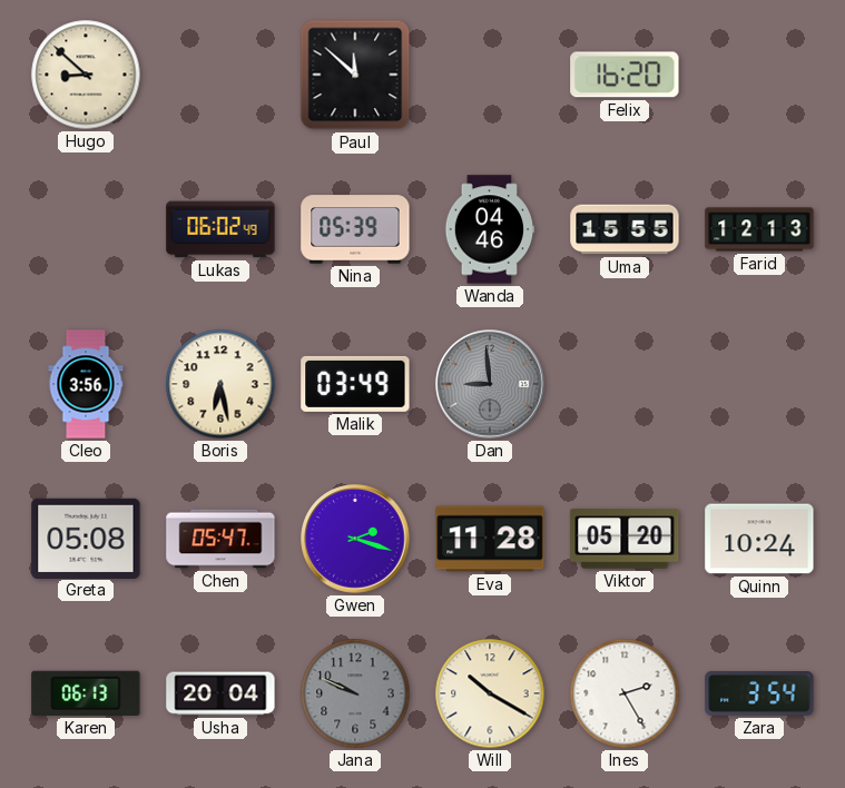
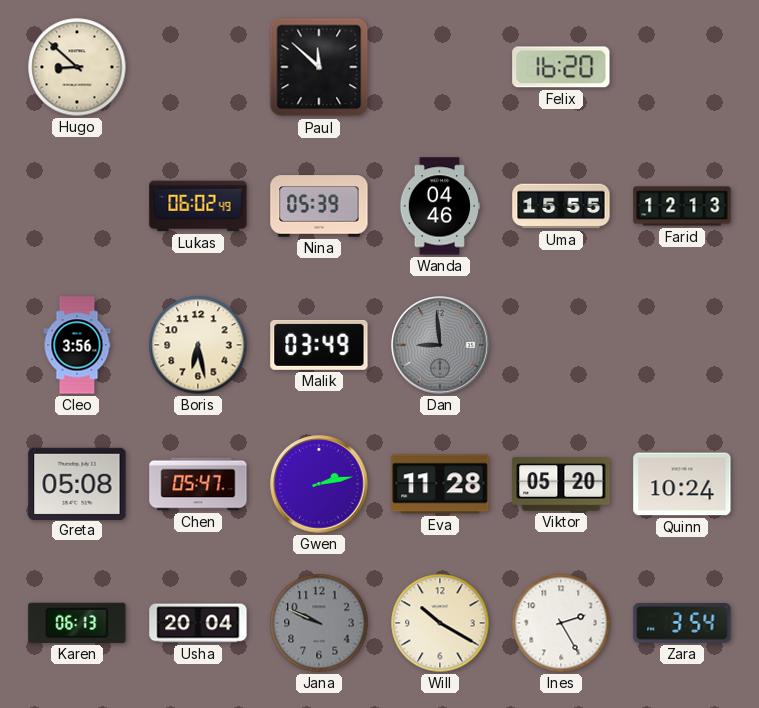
Gwen: 2:18 -> 2:13
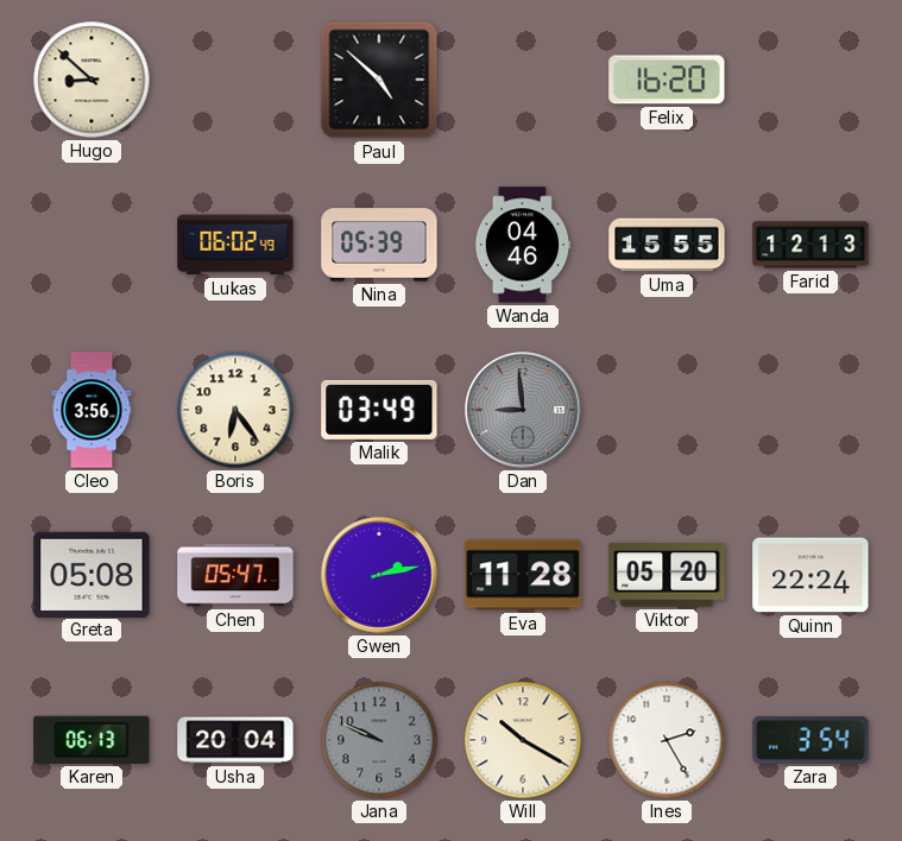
Paul: 11:52 -> 4:52
Boris: 6:28 -> 6:24
Quinn: 10:24 -> 22:24
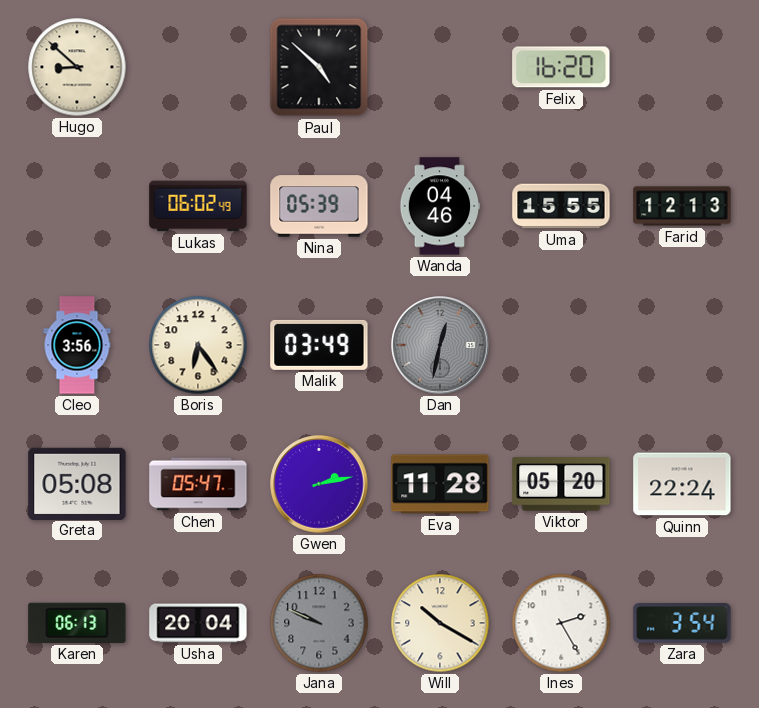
Dan: 8:59 -> 12:32
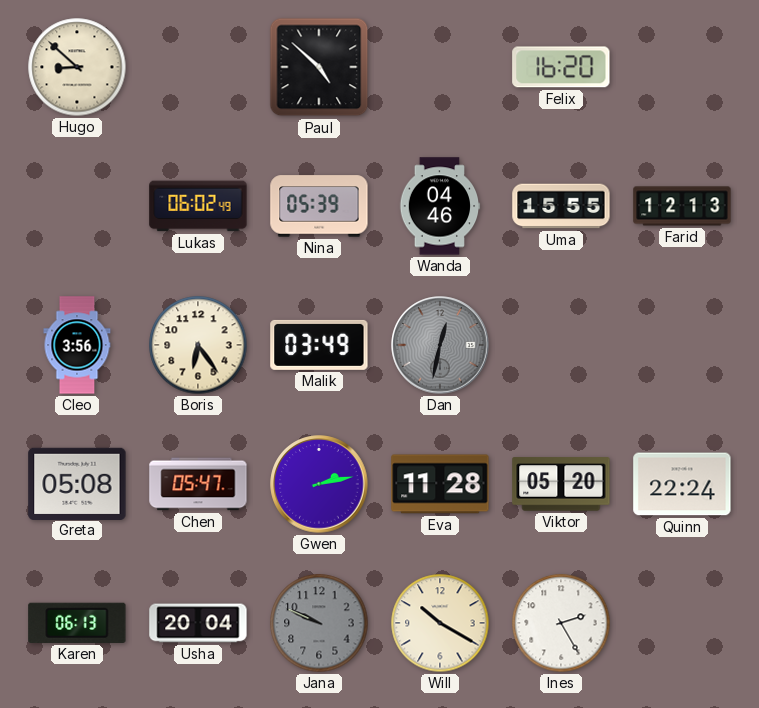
Zara: 3:54 -> none
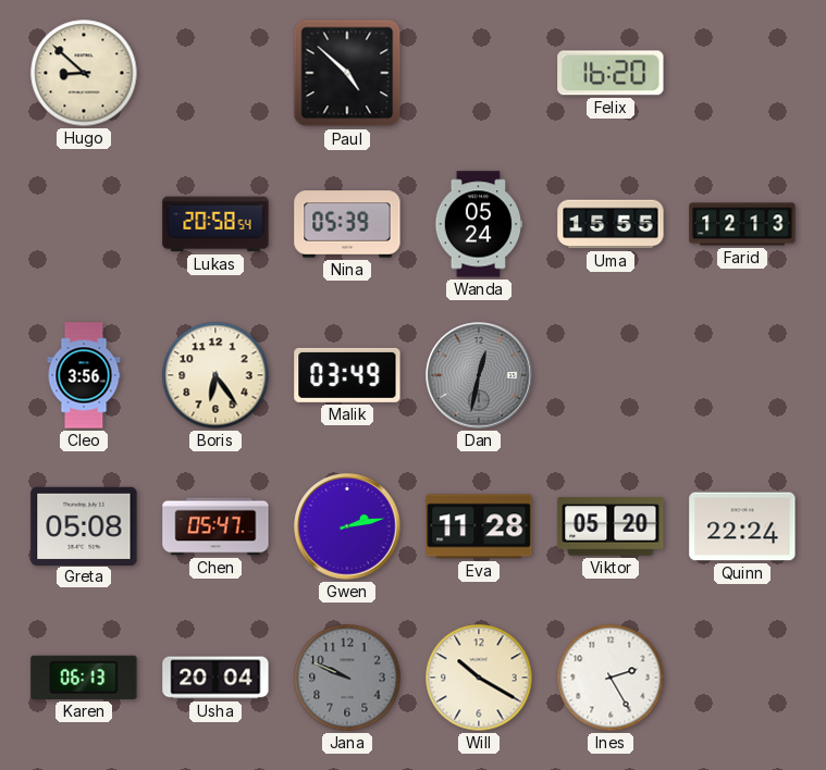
Lukas: 06:02 -> 20:58
Wanda: 04:46 -> 05:24
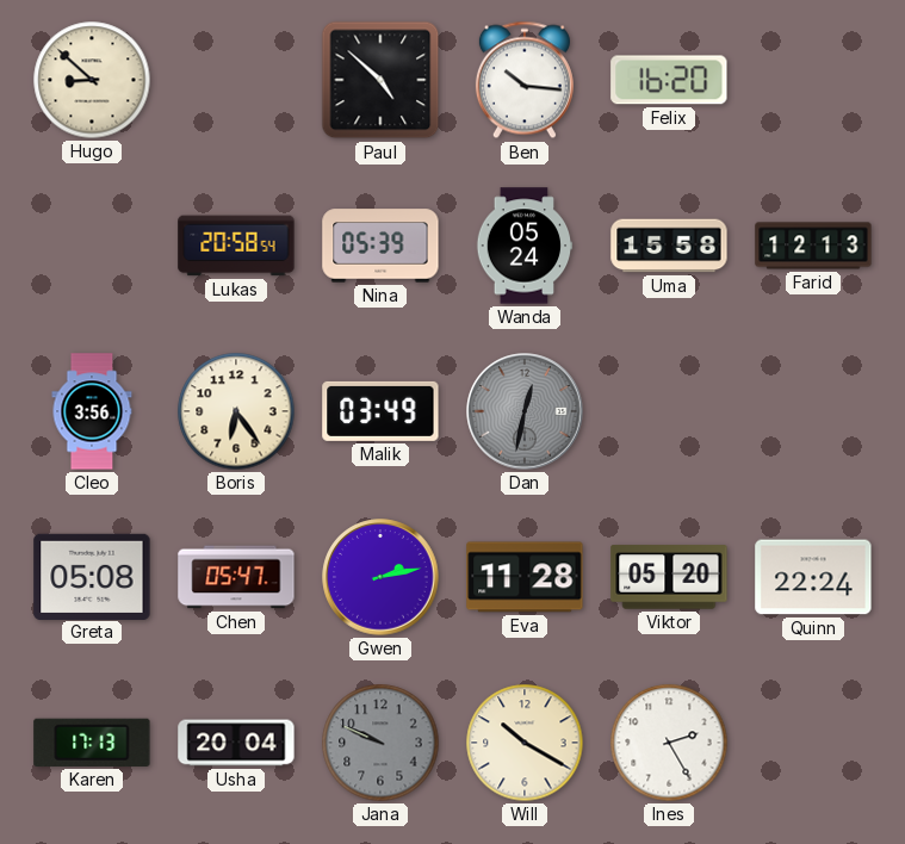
Ben: none -> 10:16
Uma: 15:55 -> 15:58
Karen: 06:13 -> 17:13
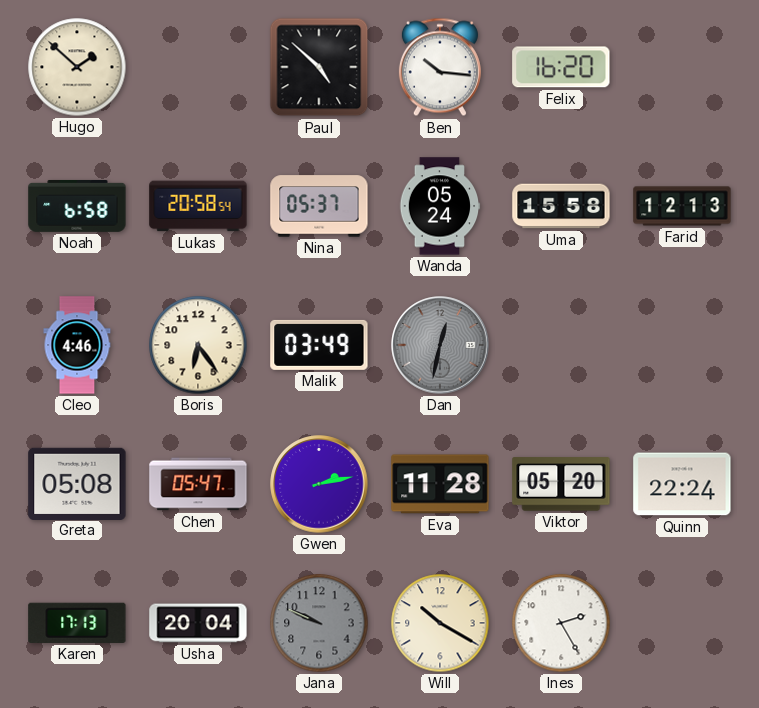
Hugo: 8:52 -> 1:52
Noah: none -> 6:58
Nina: 05:39 -> 05:37
Cleo: 3:56 -> 4:46
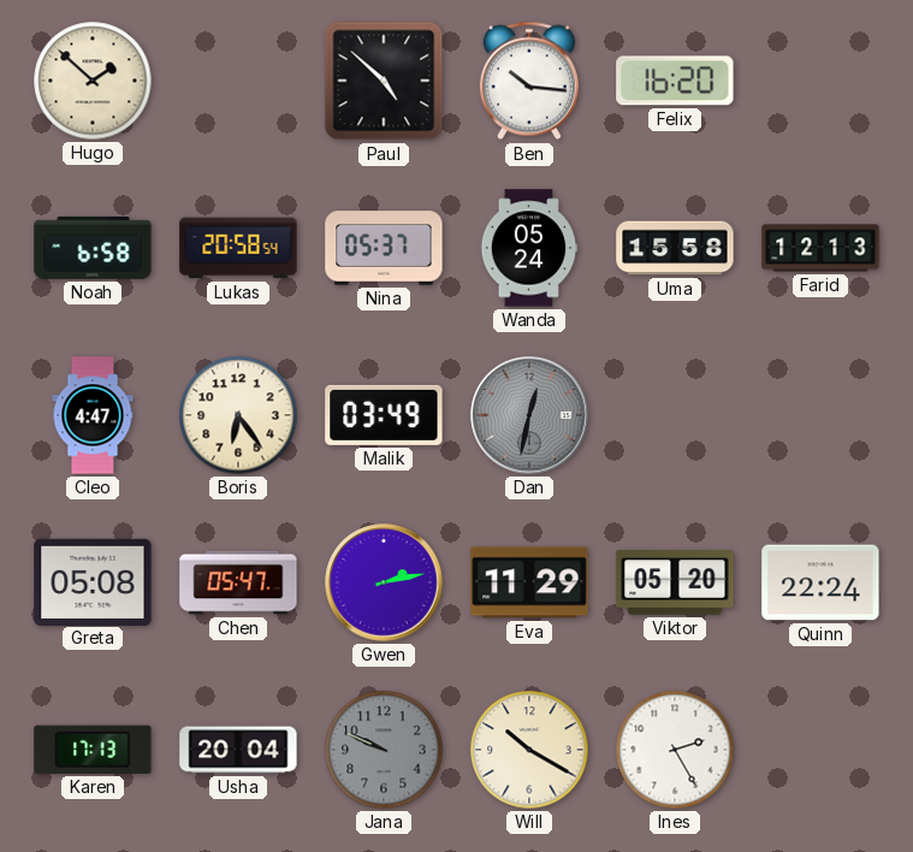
Cleo: 4:46 -> 4:47
Eva: 11:28 -> 11:29
